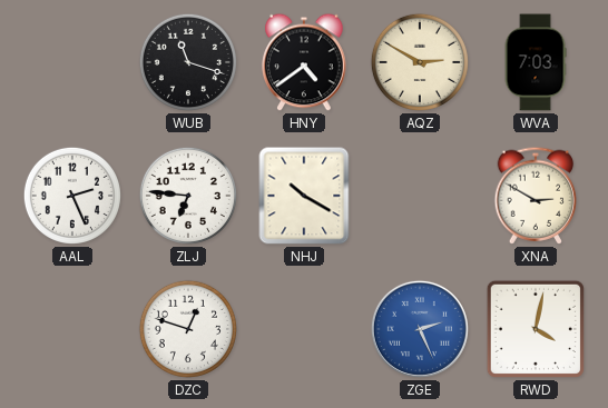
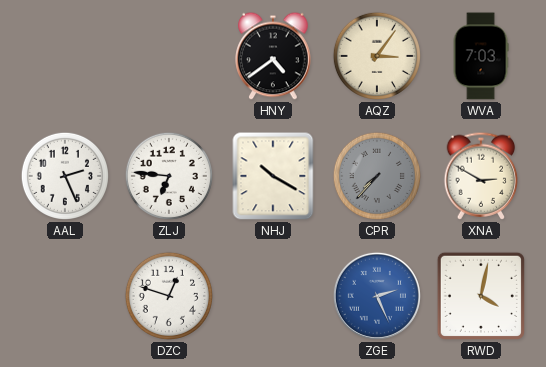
WUB: 11:18 -> none
AQZ: 2:50 -> 3:06
CPR: none -> 7:37
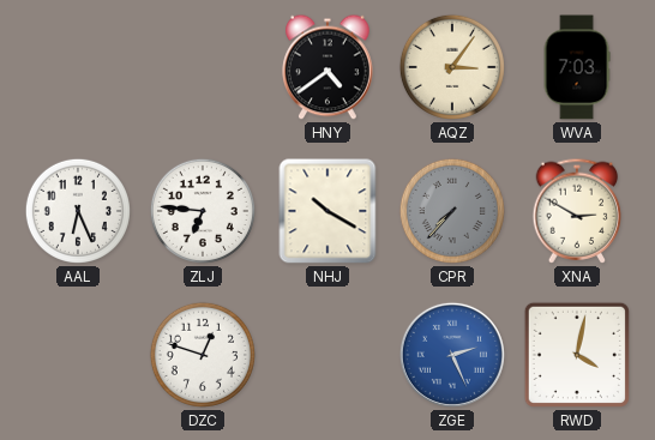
AAL: 2:26 -> 6:26
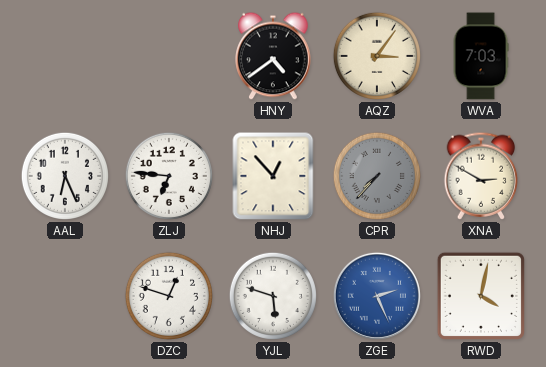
NHJ: 10:20 -> 12:53
YJL: none -> 5:48
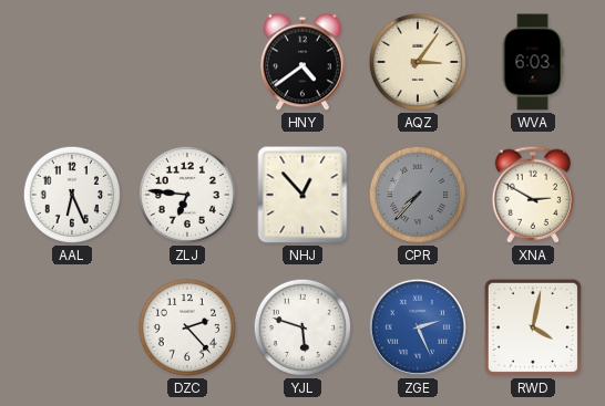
WVA: 7:03 -> 6:03
DZC: 12:48 -> 2:23
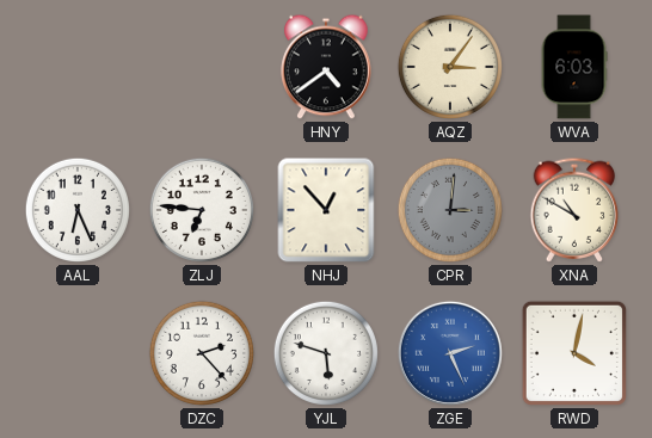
CPR: 7:37 -> 3:01
XNA: 2:50 -> 10:50
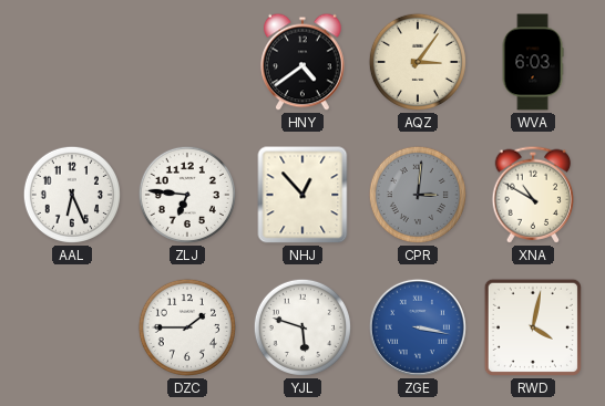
DZC: 2:23 -> 1:45
ZGE: 2:26 -> 3:17
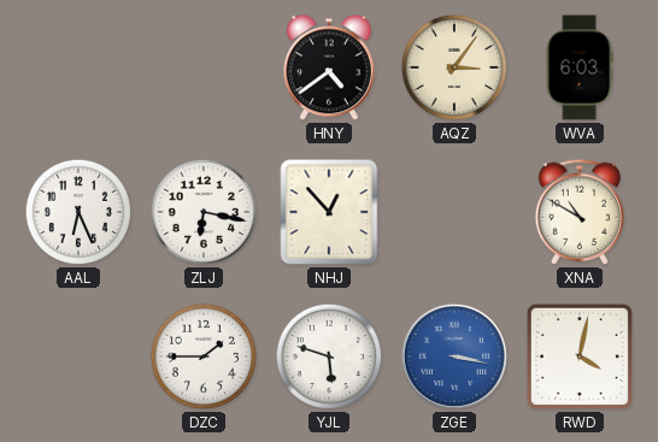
ZLJ: 6:46 -> 6:17
CPR: 3:01 -> none
